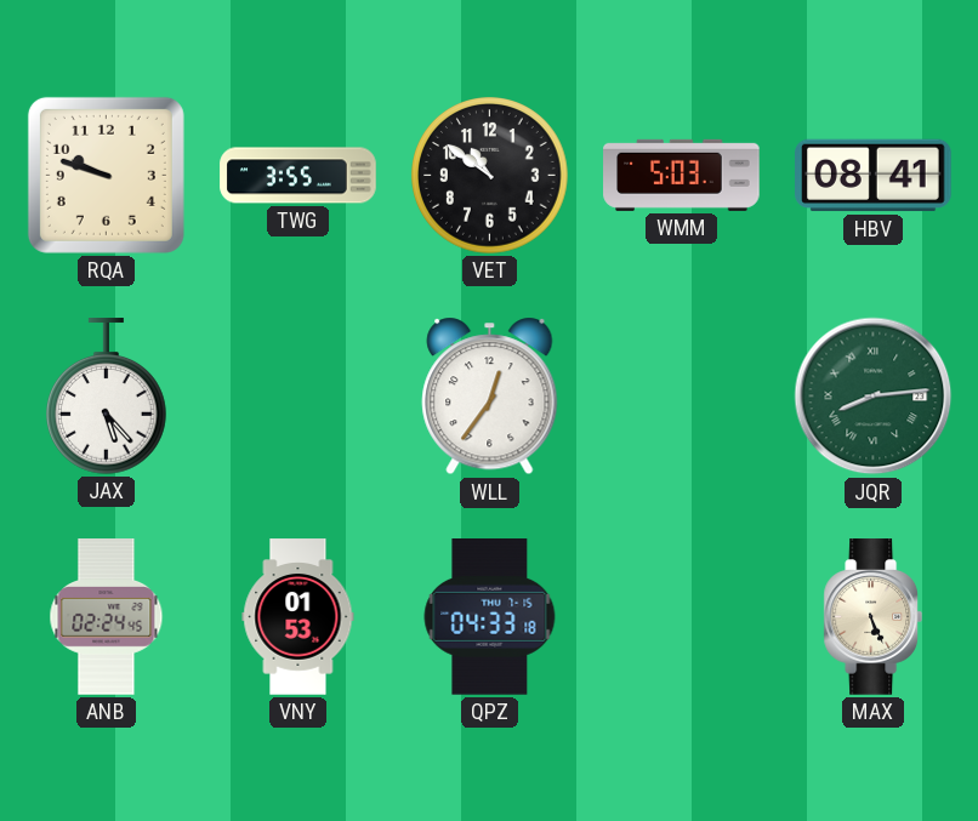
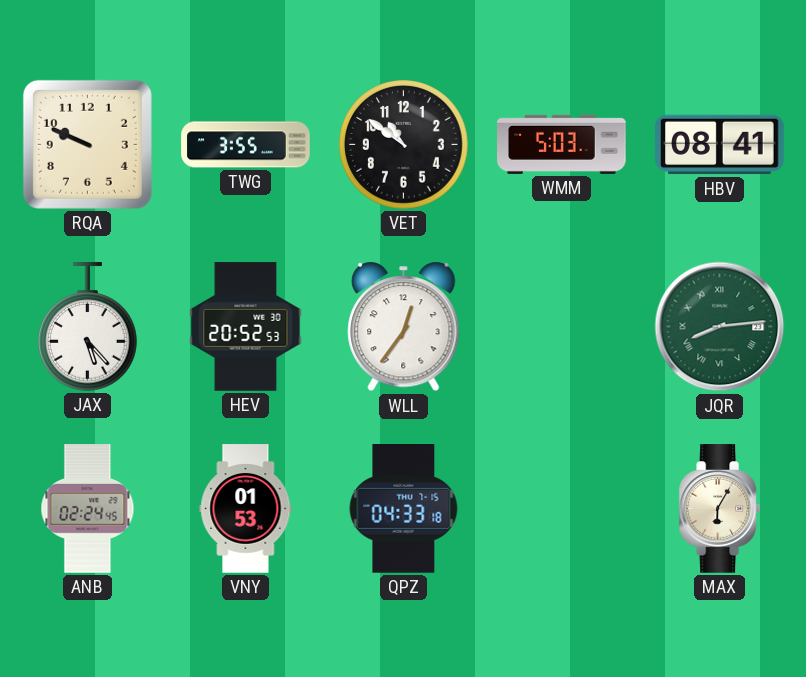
RQA: 9:48 -> 9:49
HEV: none -> 20:52
MAX: 5:26 -> 6:05
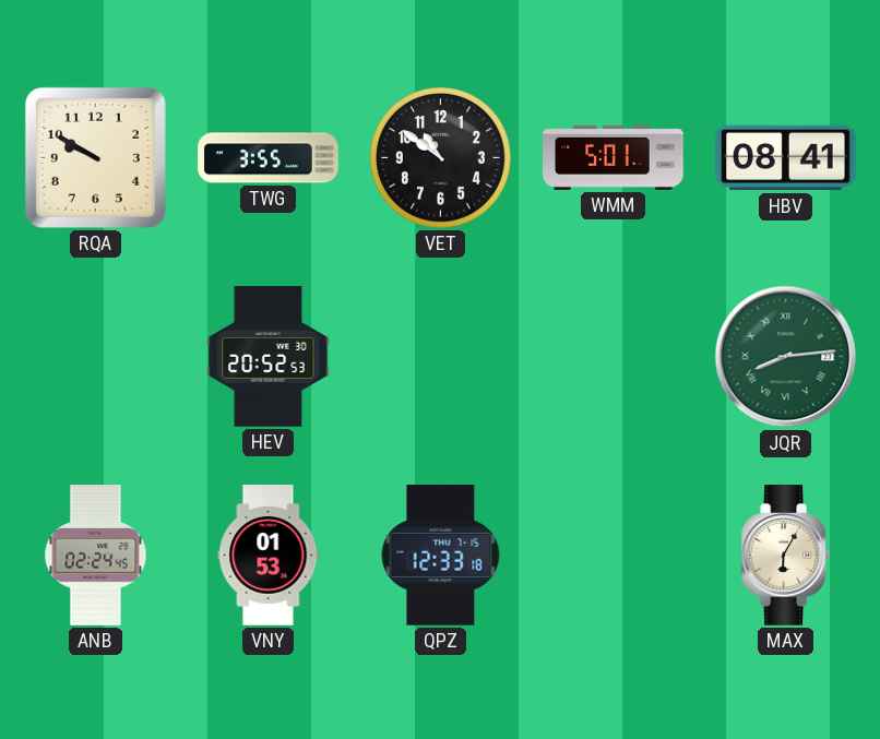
RQA: 9:49 -> 9:50
WMM: 5:03 -> 5:01
JAX: 5:23 -> none
WLL: 12:36 -> none
QPZ: 04:33 -> 12:33
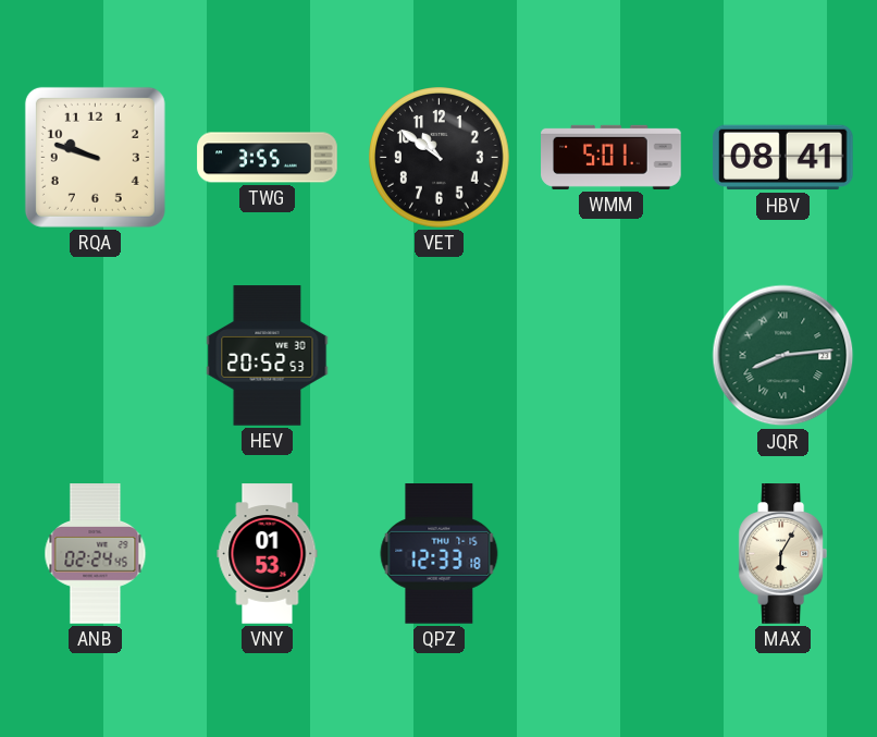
RQA: 9:50 -> 9:48
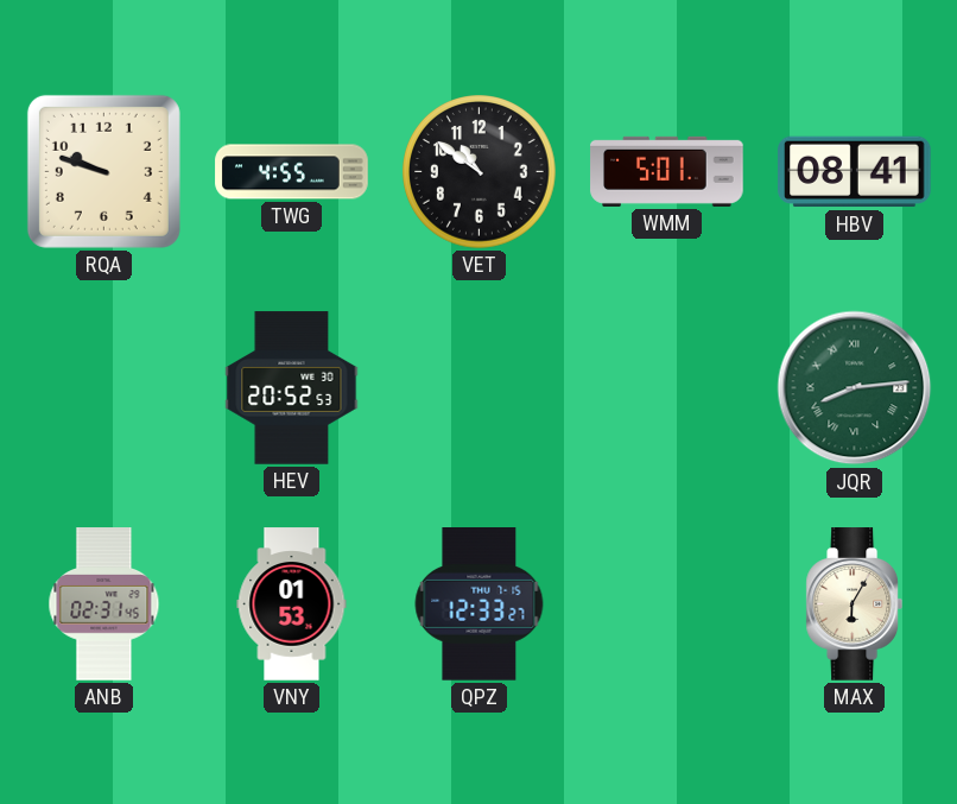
TWG: 3:55 -> 4:55
ANB: 02:24 -> 02:31
QPZ: 12:33:18 -> 12:33:27
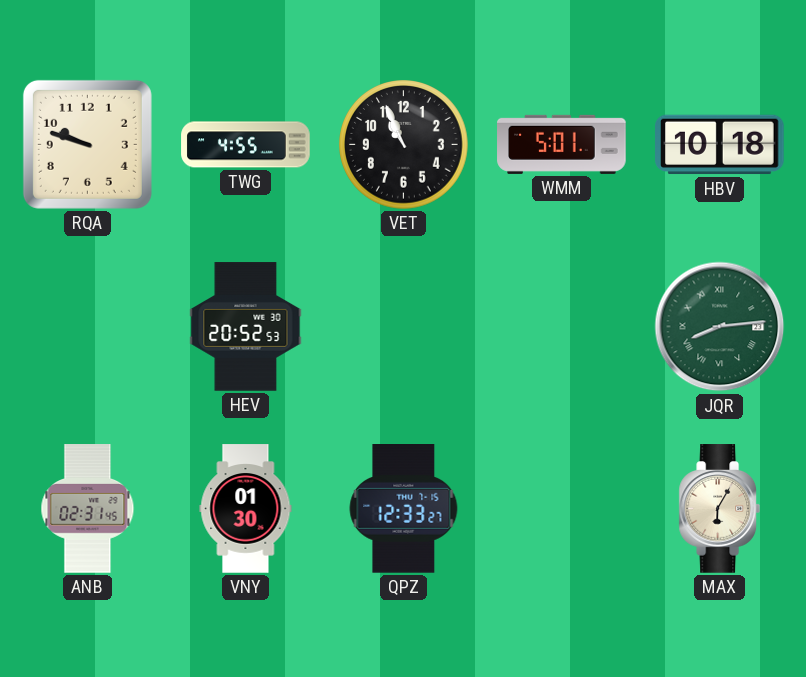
VET: 10:51 -> 10:56
HBV: 08:41 -> 10:18
VNY: 01:53 -> 01:30
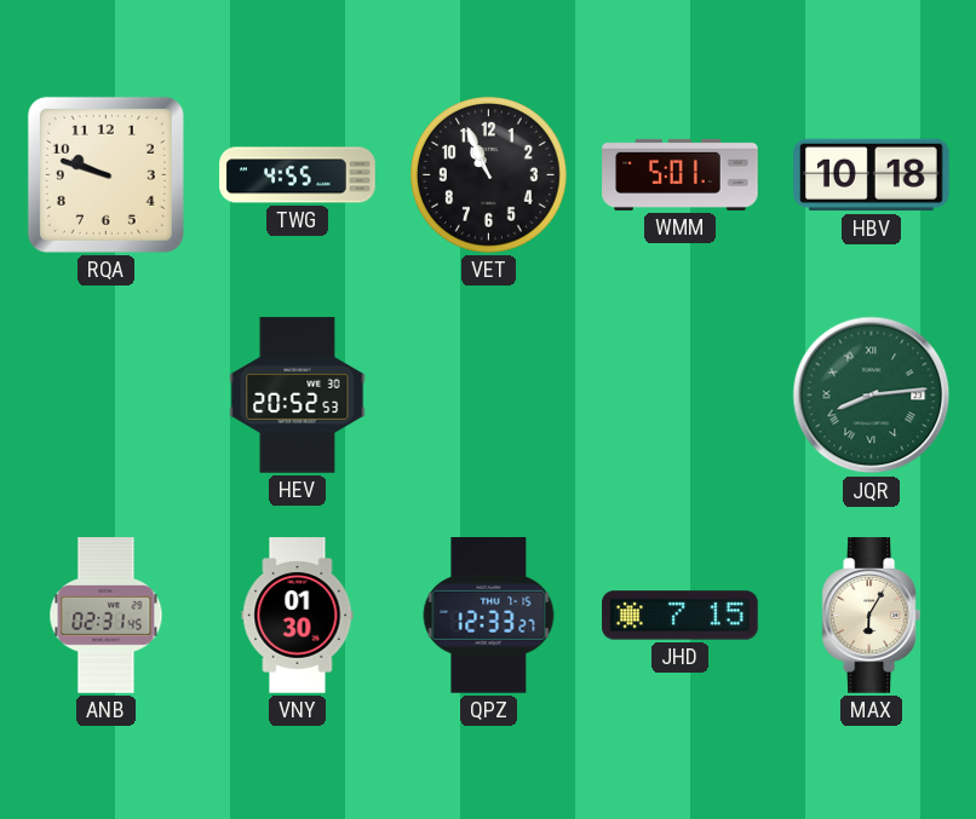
JHD: none -> 7:15
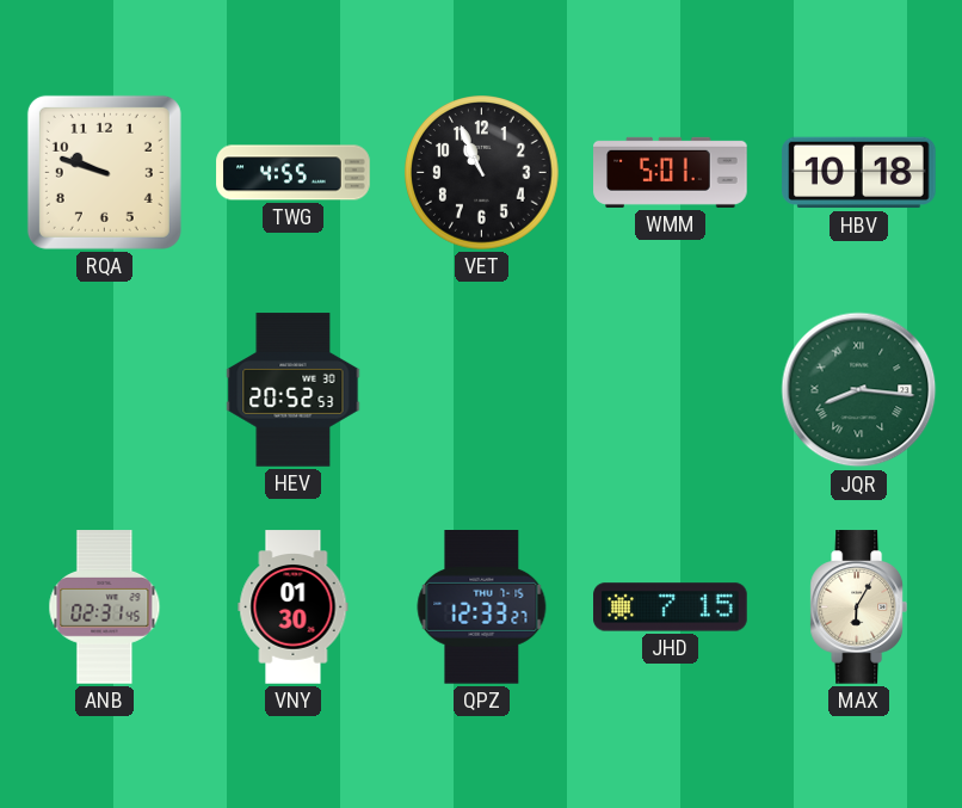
JQR: 8:14 -> 8:16
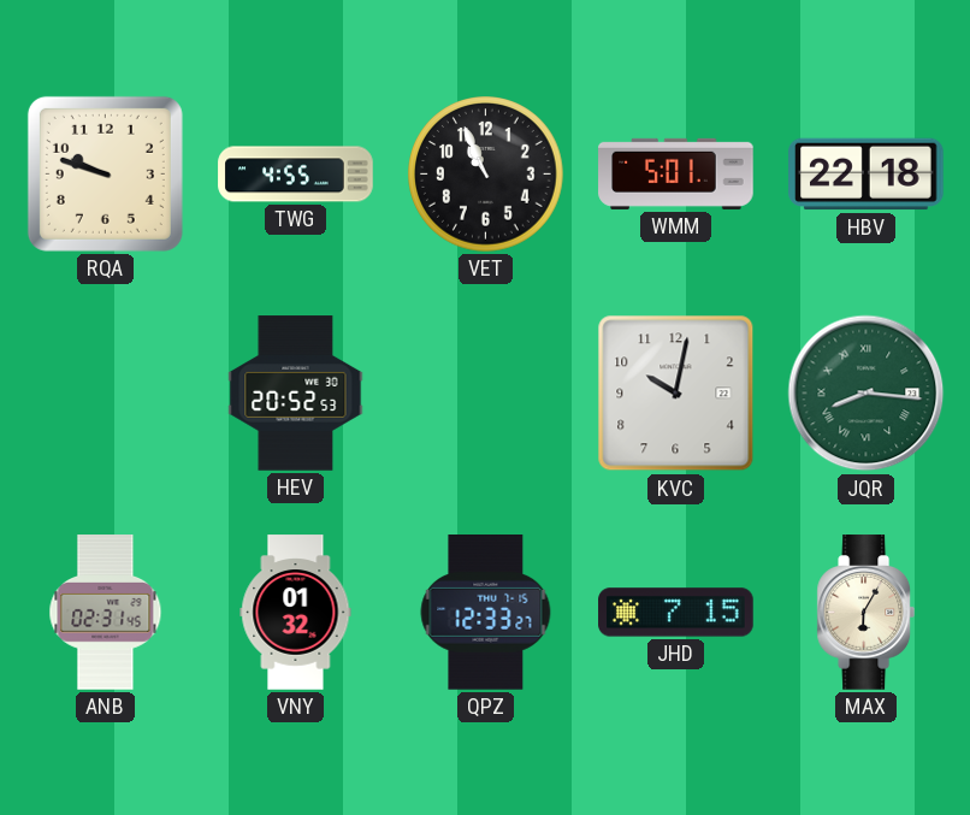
HBV: 10:18 -> 22:18
KVC: none -> 10:02
VNY: 01:30 -> 01:32
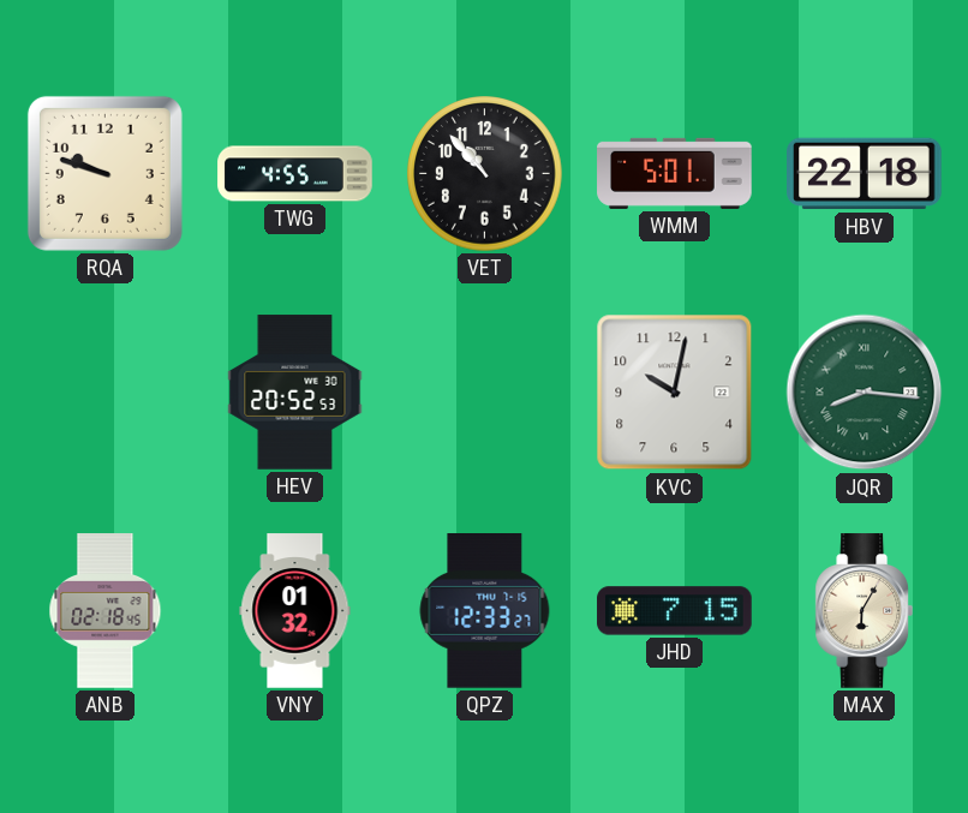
VET: 10:56 -> 10:53
ANB: 02:31 -> 02:18
